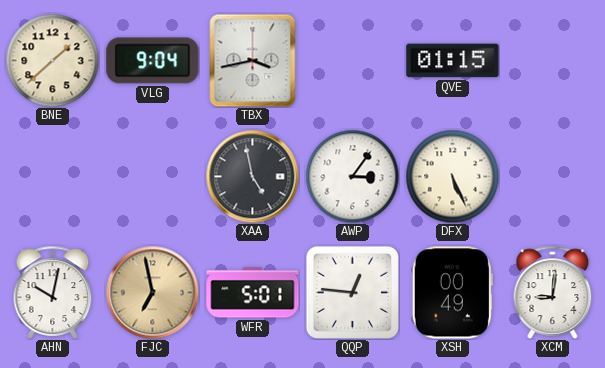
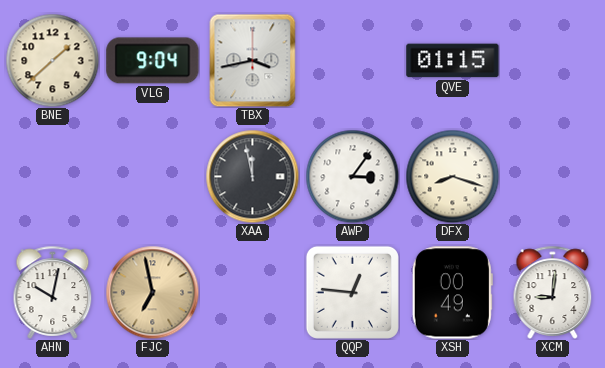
XAA: 4:58 -> 11:58
DFX: 5:26 -> 8:18
WFR: 5:01 -> none
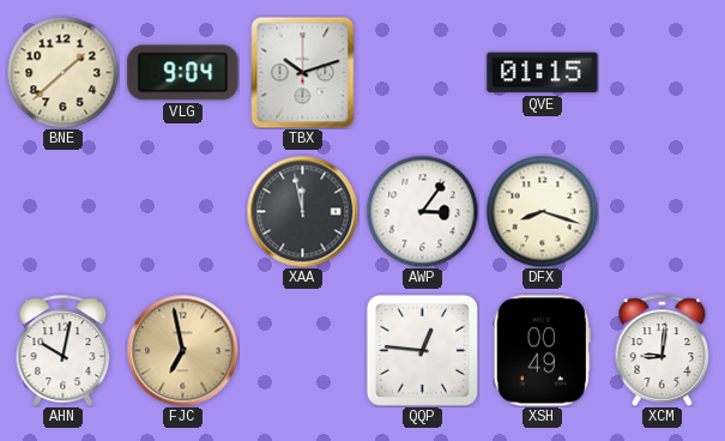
TBX: 3:43 -> 10:12
